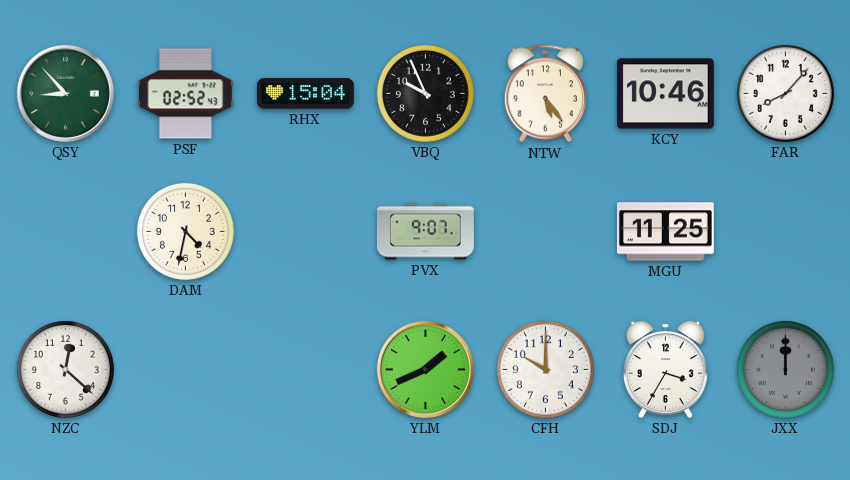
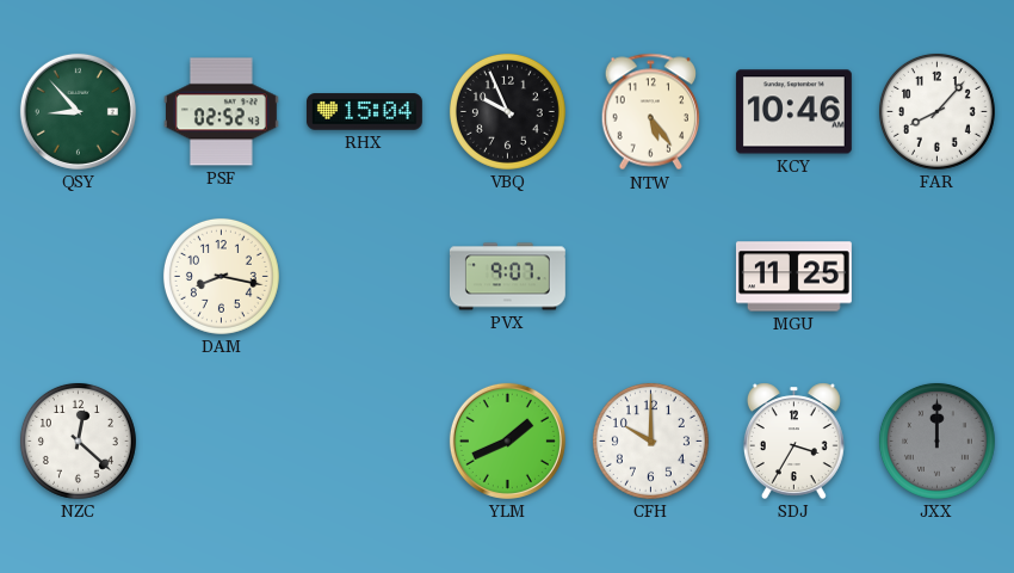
DAM: 4:32 -> 8:17
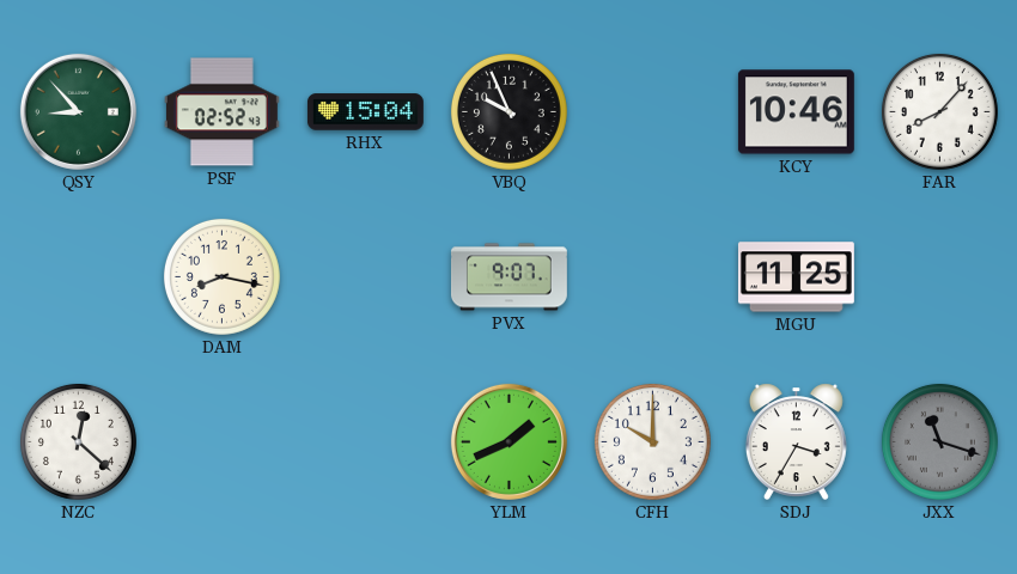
NTW: 5:24 -> none
JXX: 12:00 -> 11:18
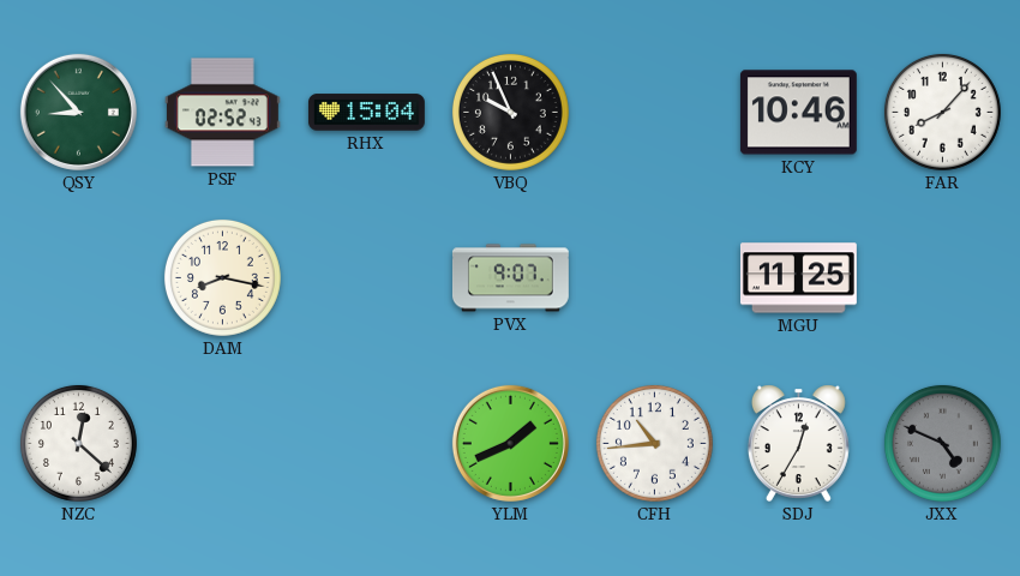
CFH: 10:00 -> 10:44
SDJ: 3:35 -> 12:35
JXX: 11:18 -> 4:49
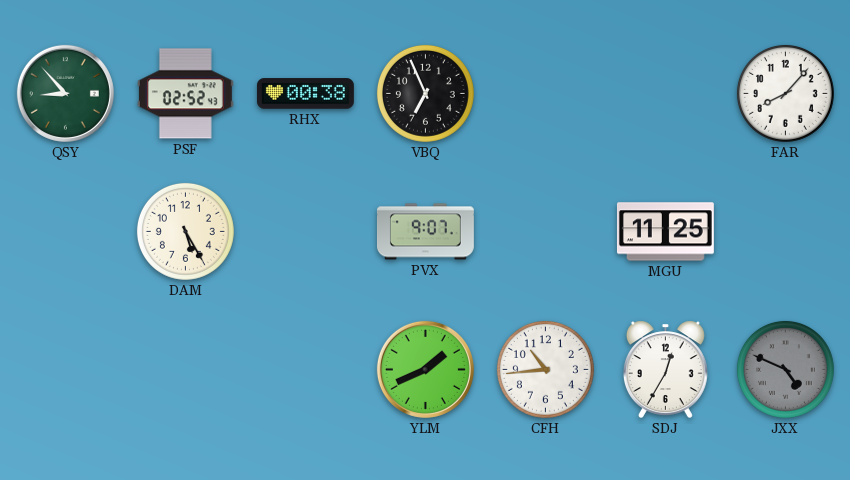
RHX: 15:04 -> 00:38
VBQ: 9:56 -> 6:56
KCY: 10:46 -> none
DAM: 8:17 -> 5:25
NZC: 12:22 -> none
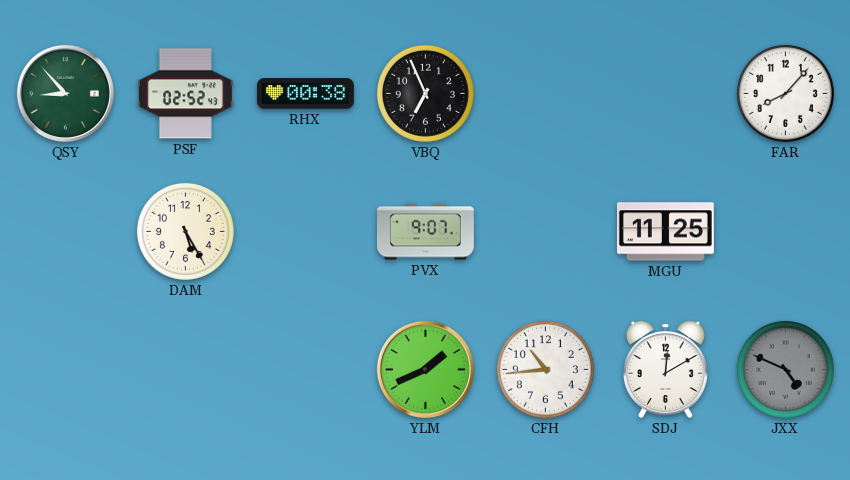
SDJ: 12:35 -> 12:10
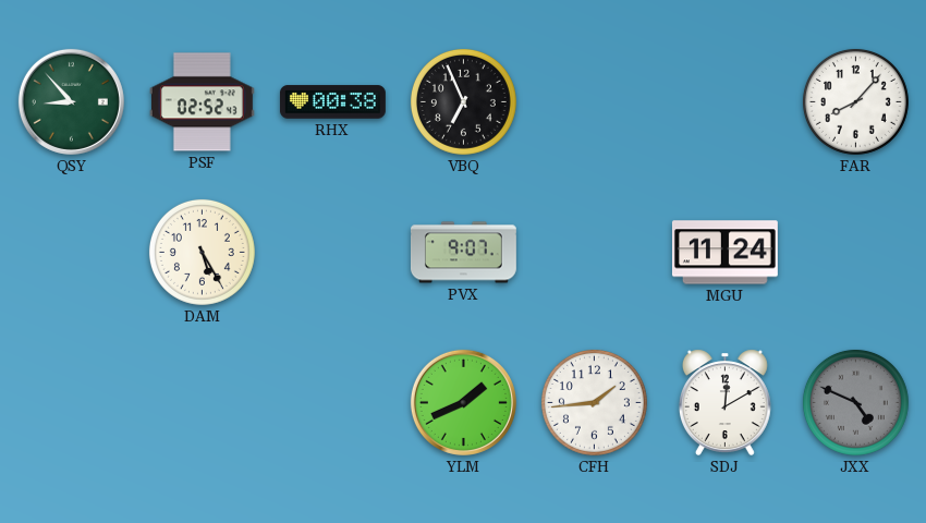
MGU: 11:25 -> 11:24
CFH: 10:44 -> 1:44
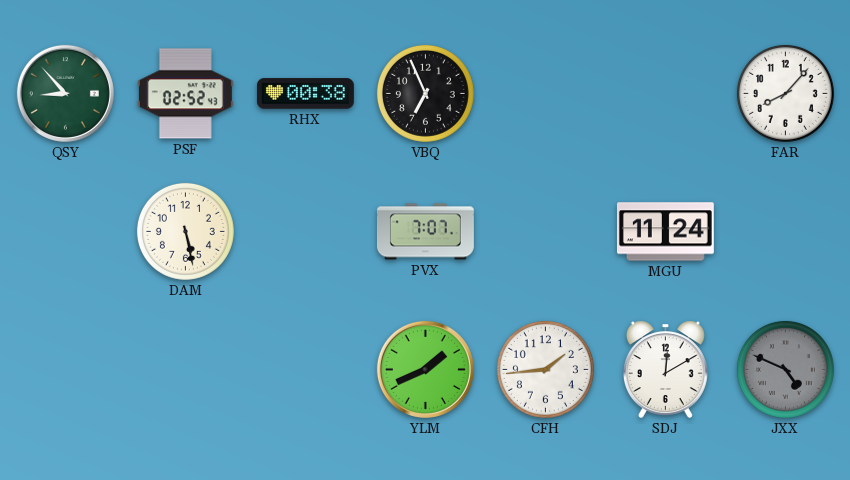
DAM: 5:25 -> 5:28
PVX: 9:07 -> 7:07
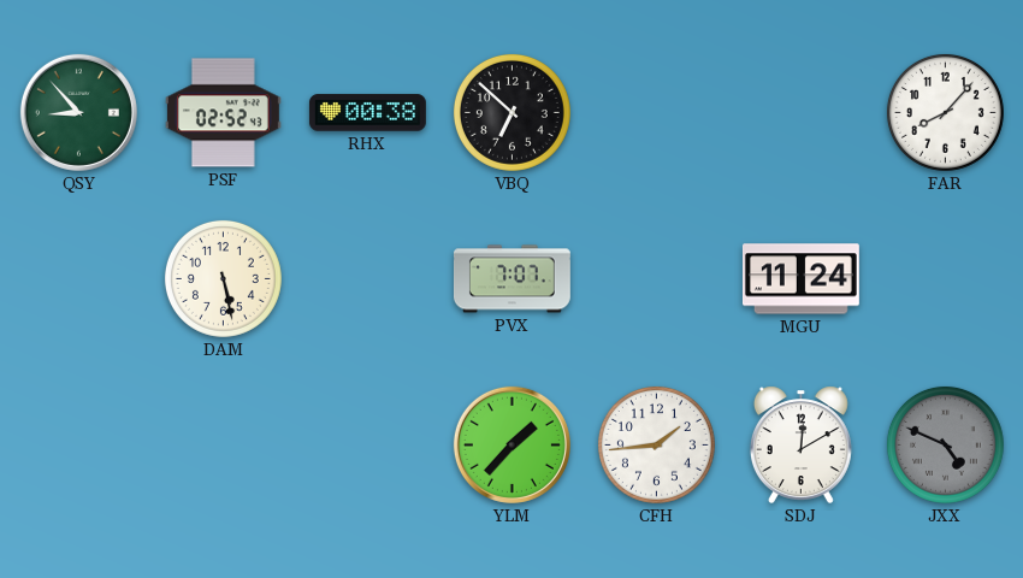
VBQ: 6:56 -> 6:52
YLM: 1:41 -> 1:37
